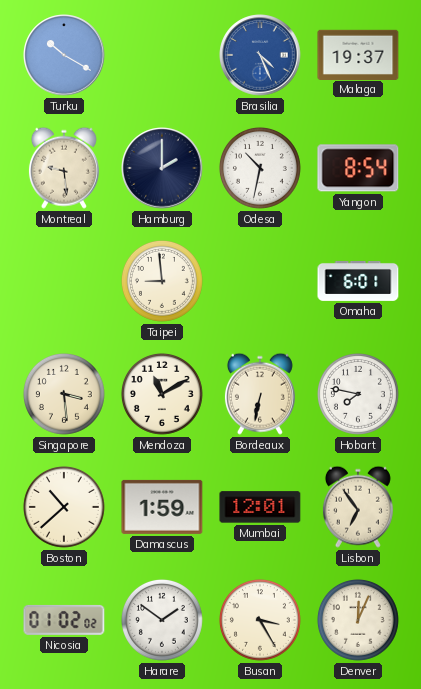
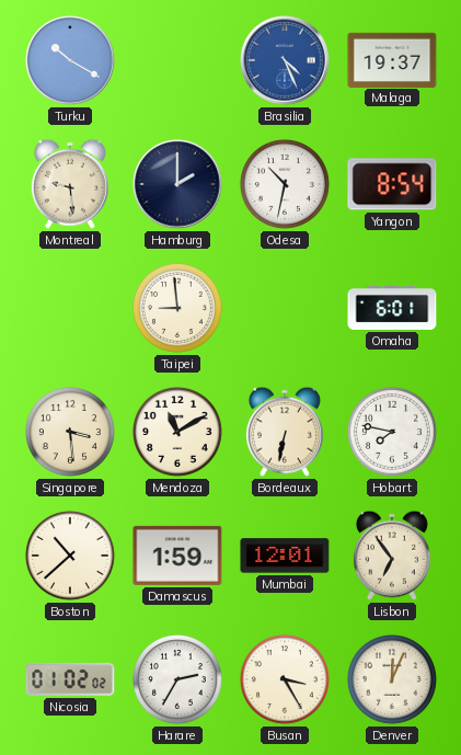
Harare: 1:51 -> 2:35
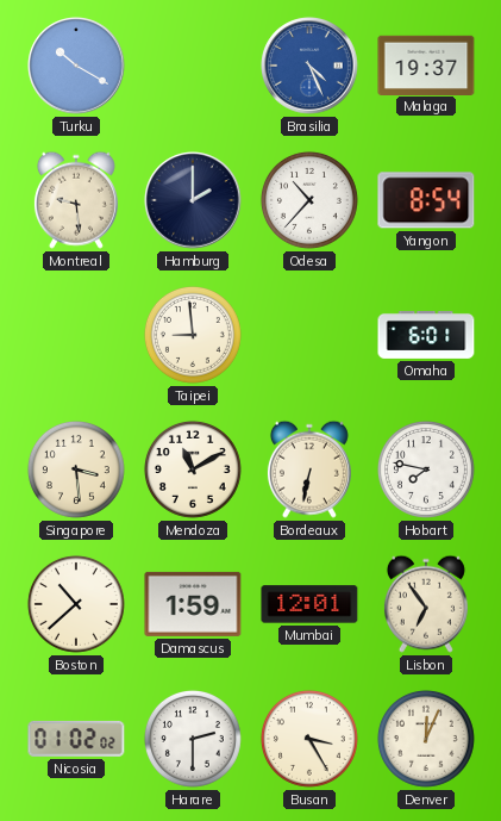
Odesa: 10:32 -> 10:37
Harare: 2:35 -> 2:30
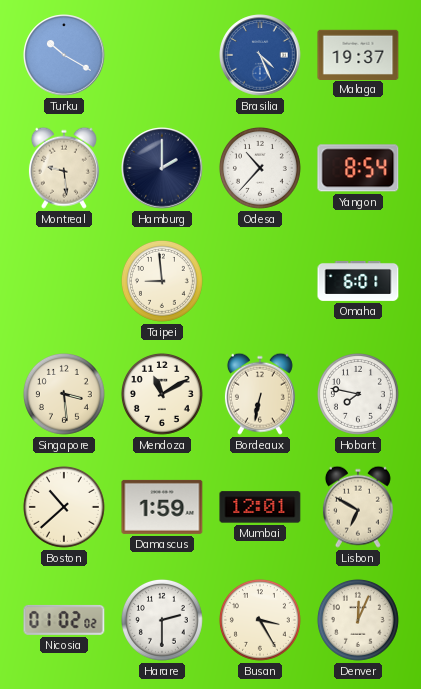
Lisbon: 6:54 -> 6:50
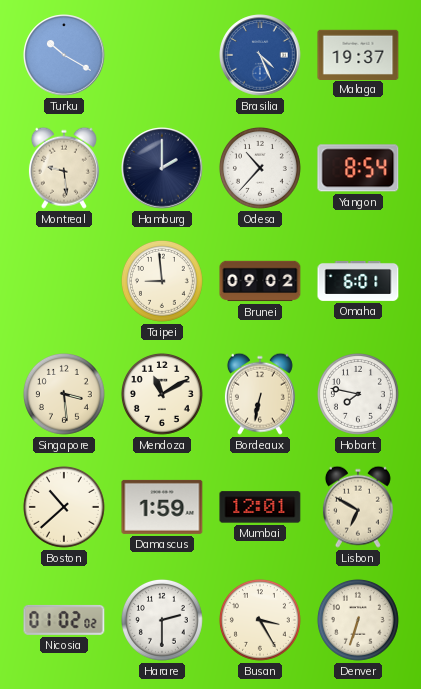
Brunei: none -> 09:02
Denver: 12:04 -> 6:33
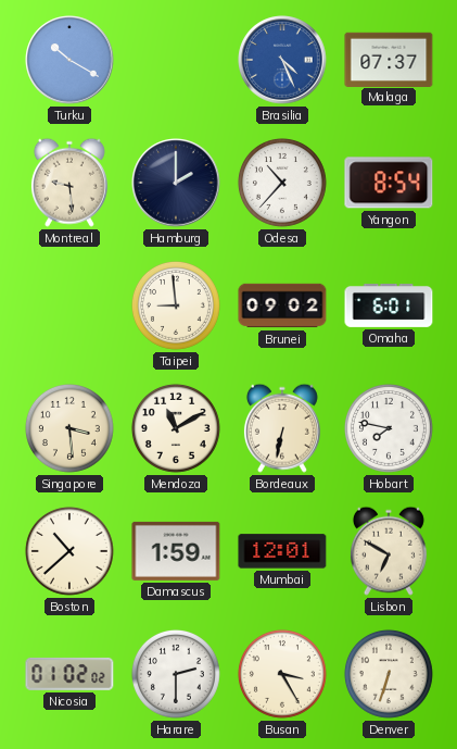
Malaga: 19:37 -> 07:37
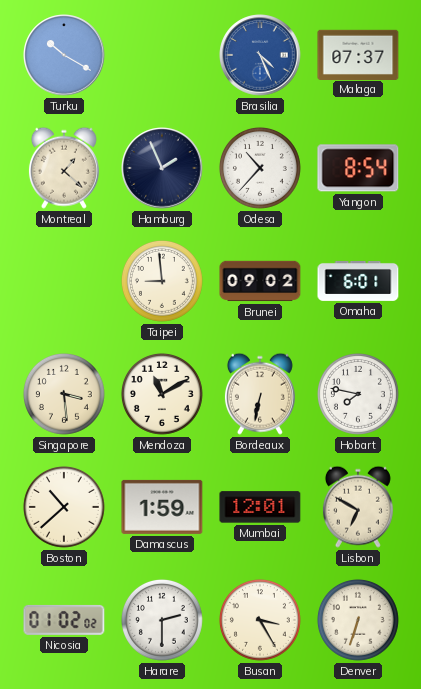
Montreal: 9:29 -> 1:22
Hamburg: 2:00 -> 1:56
